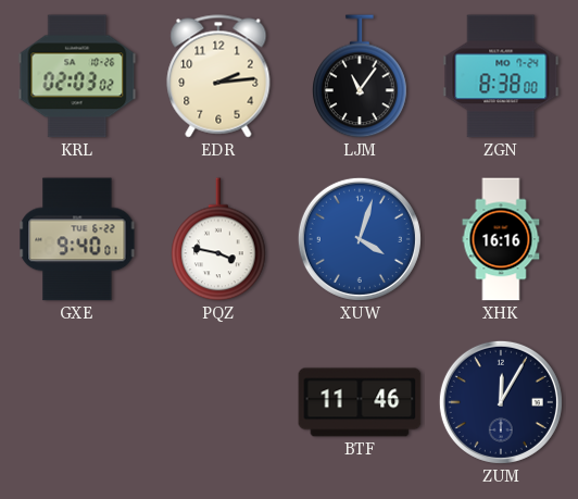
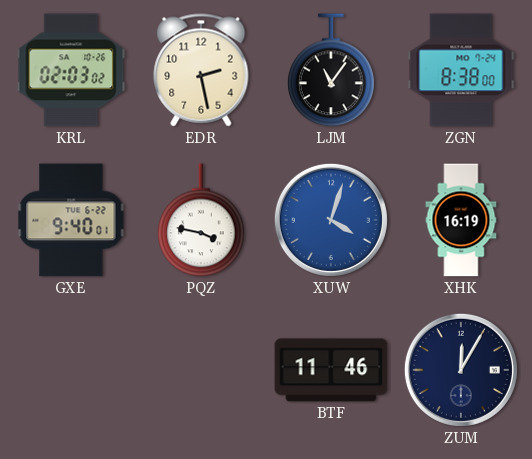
EDR: 2:14 -> 2:28
XHK: 16:16 -> 16:19
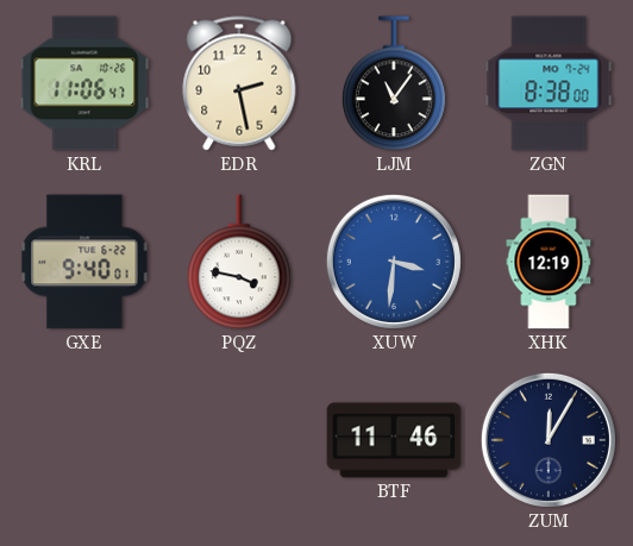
KRL: 02:03 -> 11:06
XUW: 4:03 -> 3:31
XHK: 16:19 -> 12:19
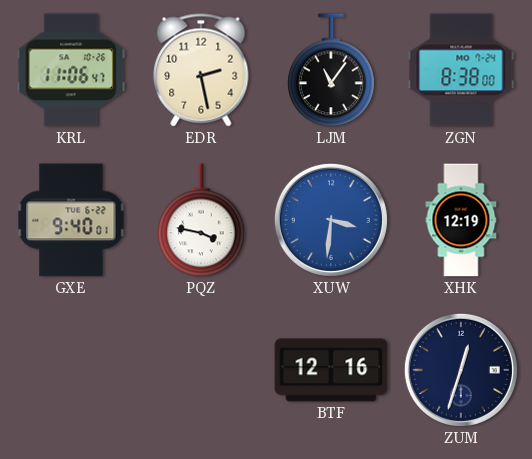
BTF: 11:46 -> 12:16
ZUM: 12:05 -> 12:33
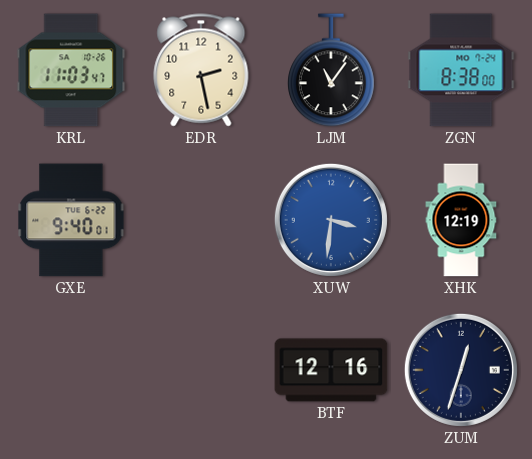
KRL: 11:06 -> 11:03
PQZ: 3:47 -> none
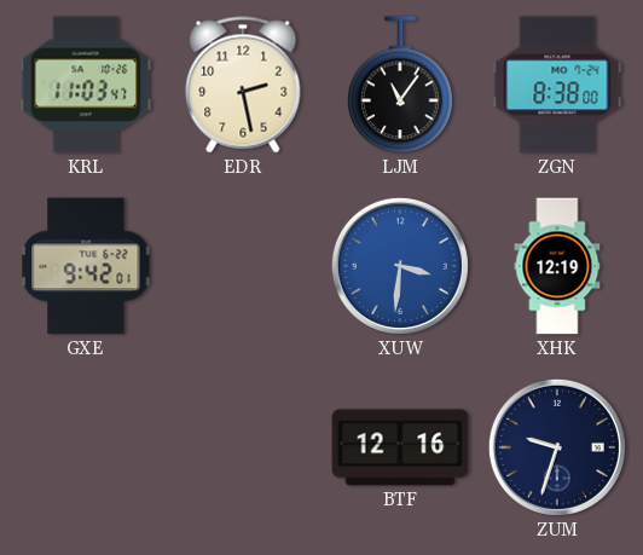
GXE: 9:40 -> 9:42
ZUM: 12:33 -> 9:33
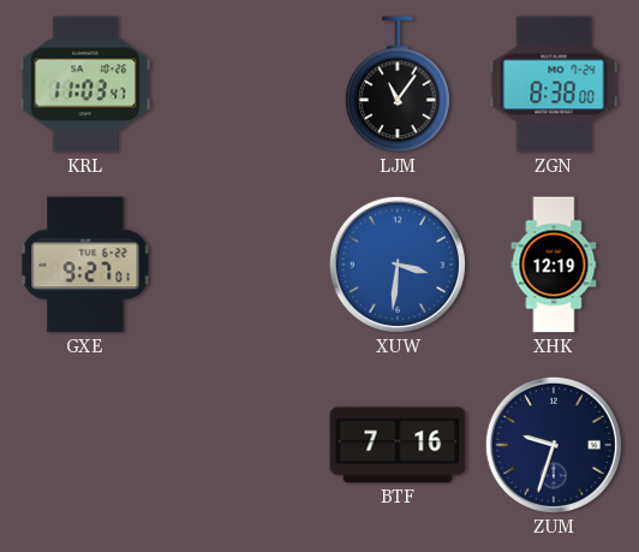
EDR: 2:28 -> none
GXE: 9:42 -> 9:27
BTF: 12:16 -> 7:16
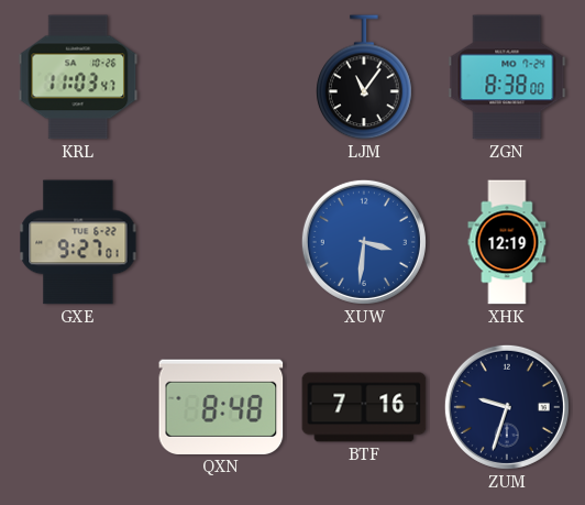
QXN: none -> 8:48
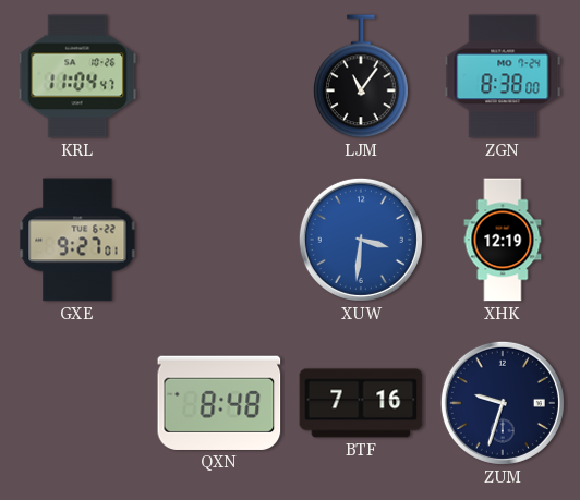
KRL: 11:03 -> 11:04
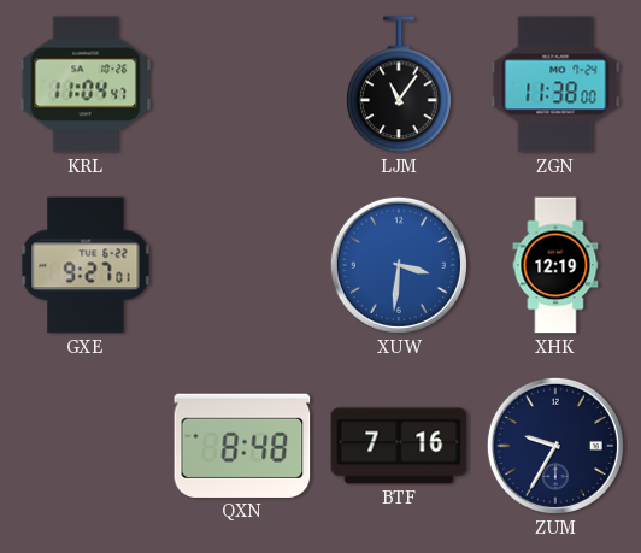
ZGN: 8:38 -> 11:38
ZUM: 9:33 -> 9:35
